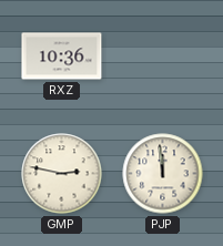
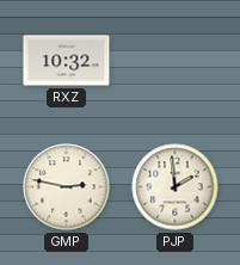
RXZ: 10:36 -> 10:32
PJP: 11:59 -> 1:59
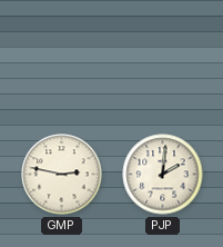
RXZ: 10:32 -> none
PJP: 1:59 -> 2:01
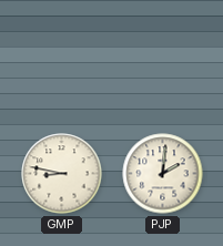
GMP: 2:47 -> 8:47
